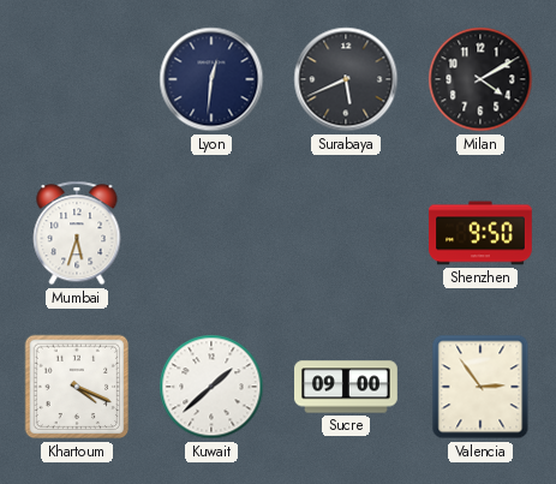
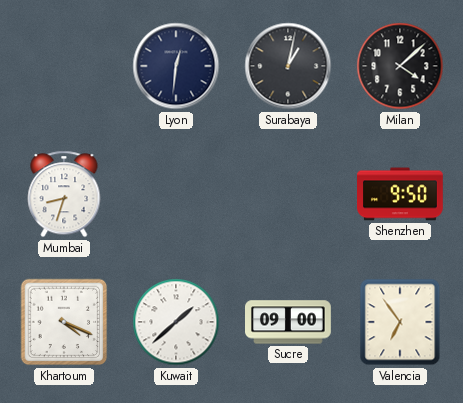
Surabaya: 5:41 -> 1:02
Milan: 4:10 -> 4:08
Mumbai: 5:33 -> 8:33
Valencia: 2:54 -> 6:54
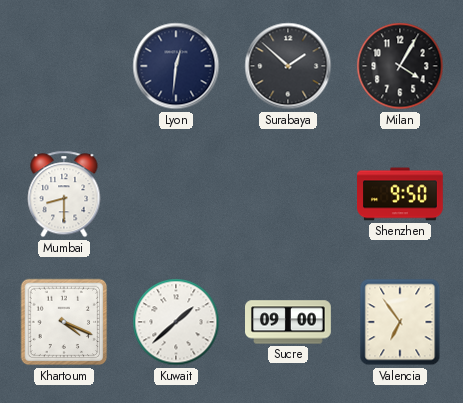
Surabaya: 1:02 -> 1:52
Milan: 4:08 -> 4:05
Mumbai: 8:33 -> 8:30
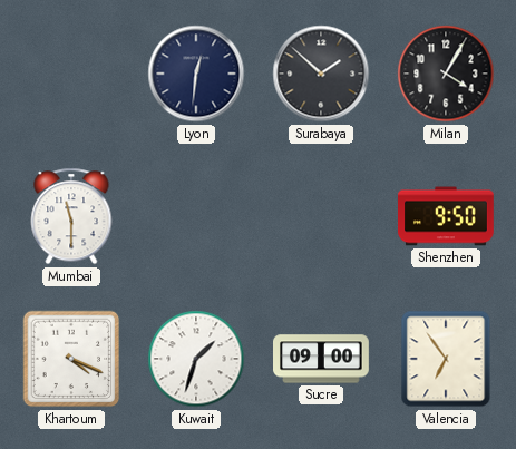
Mumbai: 8:30 -> 11:30
Kuwait: 1:38 -> 1:33
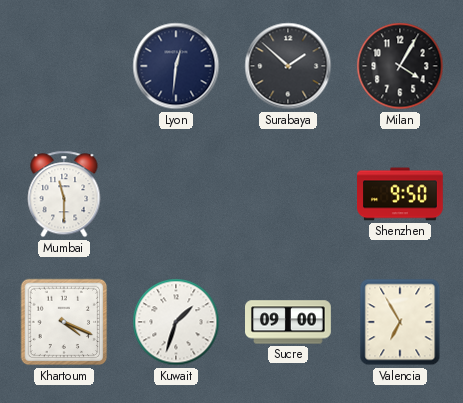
Valencia: 6:54 -> 6:55
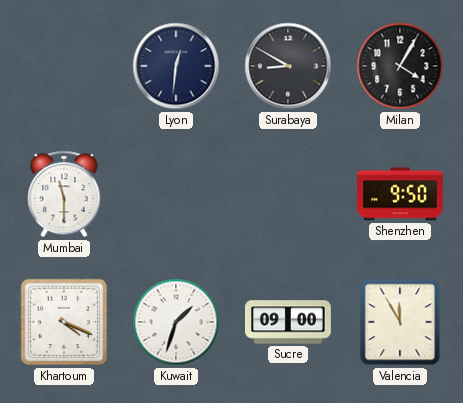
Surabaya: 1:52 -> 8:50
Valencia: 6:55 -> 11:55
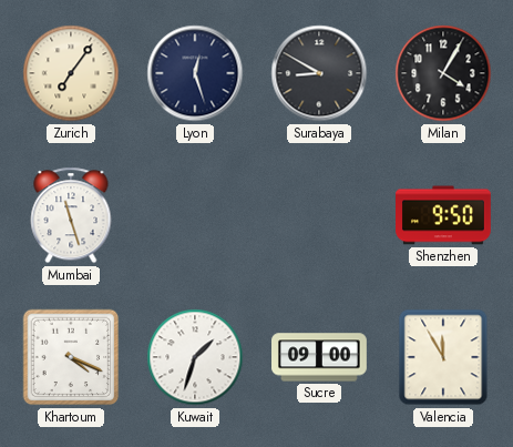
Zurich: none -> 7:06
Lyon: 12:31 -> 12:27
Mumbai: 11:30 -> 11:27
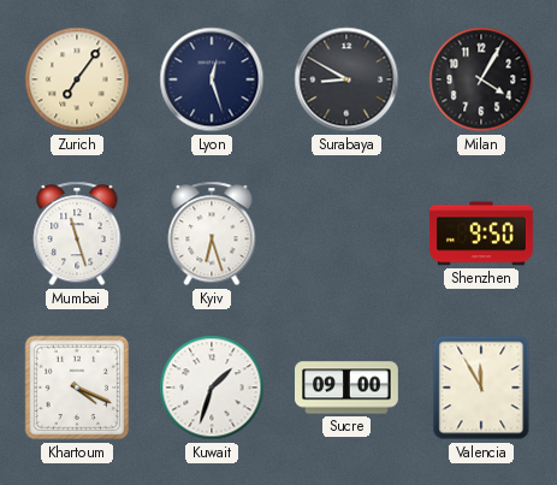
Kyiv: none -> 6:27
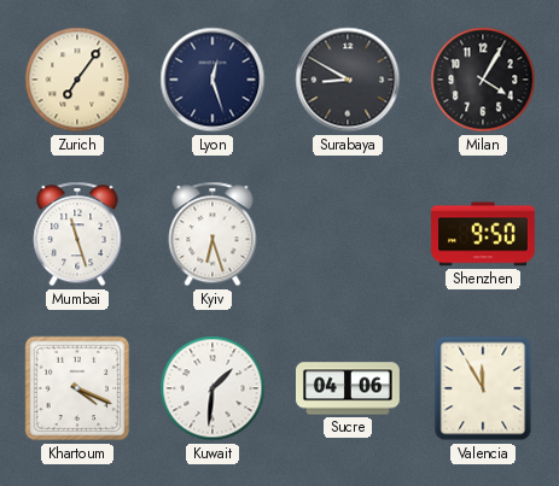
Kuwait: 1:33 -> 1:31
Sucre: 09:00 -> 04:06
